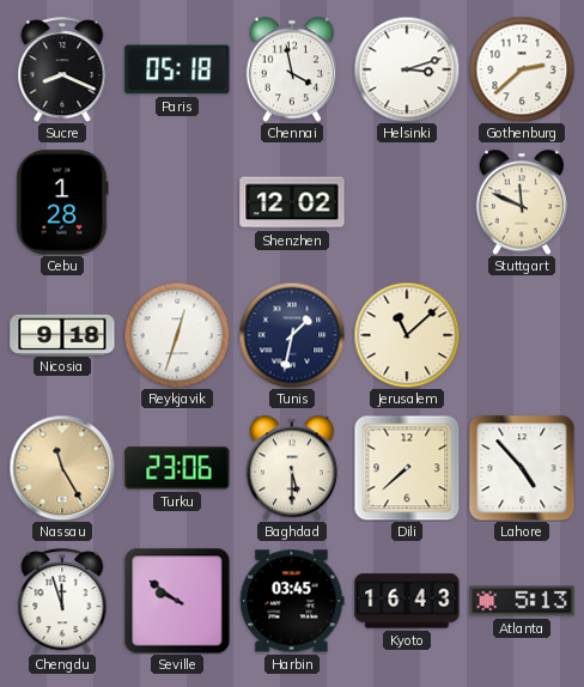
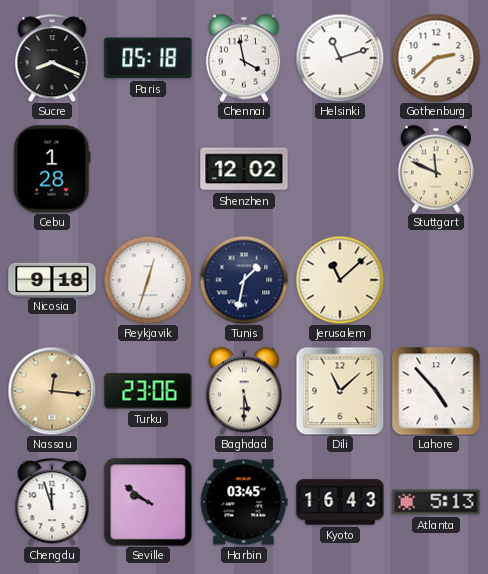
Helsinki: 3:12 -> 11:12
Nassau: 11:25 -> 12:16
Dili: 7:38 -> 11:08
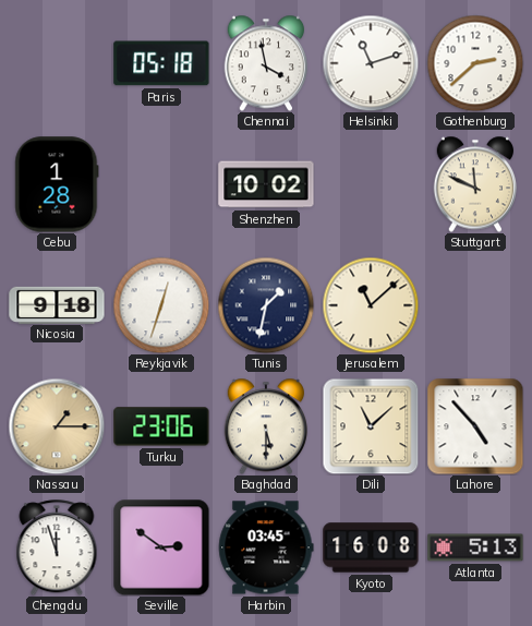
Sucre: 8:19 -> none
Shenzhen: 12:02 -> 10:02
Nassau: 12:16 -> 1:15
Seville: 9:51 -> 2:51
Kyoto: 16:43 -> 16:08
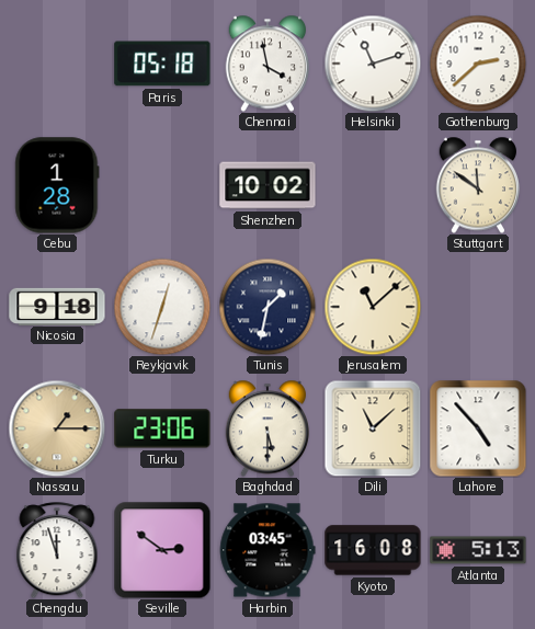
Stuttgart: 11:49 -> 11:51
